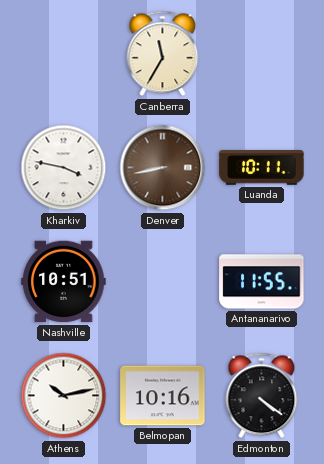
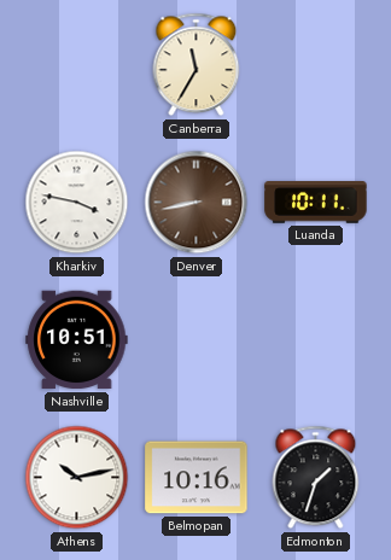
Antananarivo: 11:55 -> none
Edmonton: 4:21 -> 1:33
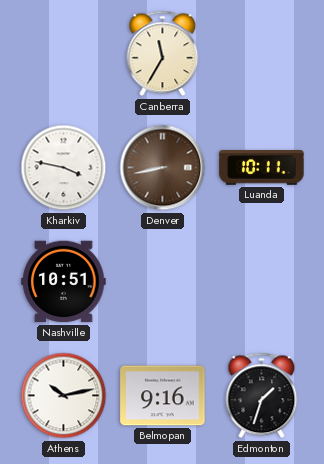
Belmopan: 10:16 -> 9:16
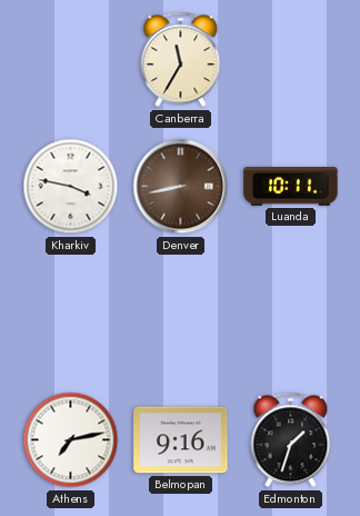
Nashville: 10:51 -> none
Athens: 10:13 -> 7:13
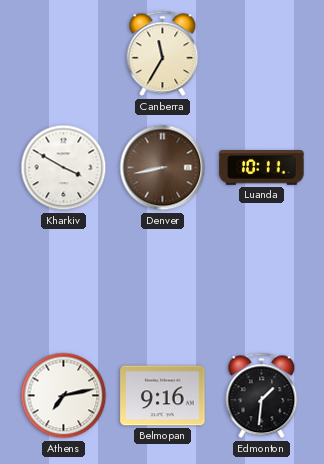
Kharkiv: 3:47 -> 3:50
Edmonton: 1:33 -> 1:31
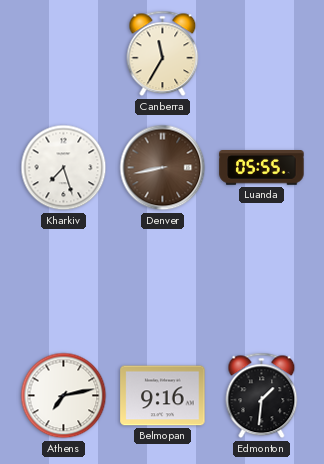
Kharkiv: 3:50 -> 7:27
Luanda: 10:11 -> 05:55
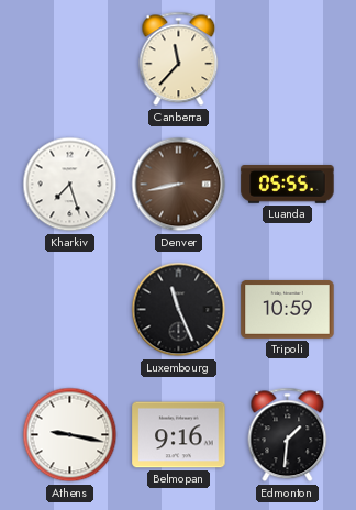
Canberra: 11:35 -> 11:37
Luxembourg: none -> 11:26
Tripoli: none -> 10:59
Athens: 7:13 -> 9:17
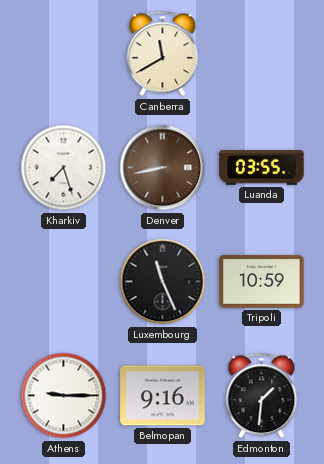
Canberra: 11:37 -> 11:40
Luanda: 05:55 -> 03:55
Athens: 9:17 -> 9:15
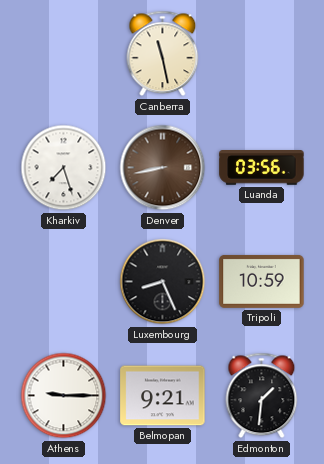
Canberra: 11:40 -> 11:28
Luanda: 03:55 -> 03:56
Luxembourg: 11:26 -> 8:26
Belmopan: 9:16 -> 9:21
